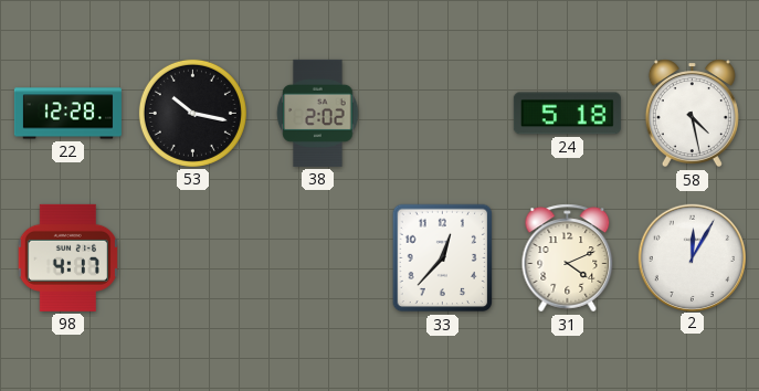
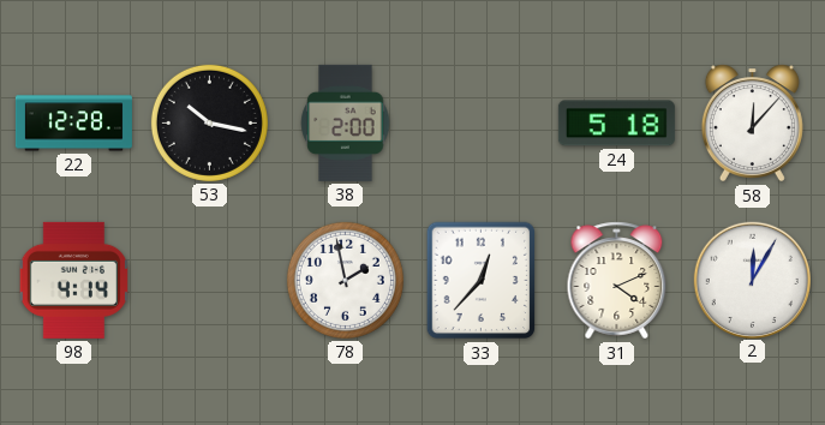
38: 2:02 -> 2:00
58: 4:28 -> 12:07
98: 4:17 -> 4:14
78: none -> 1:58
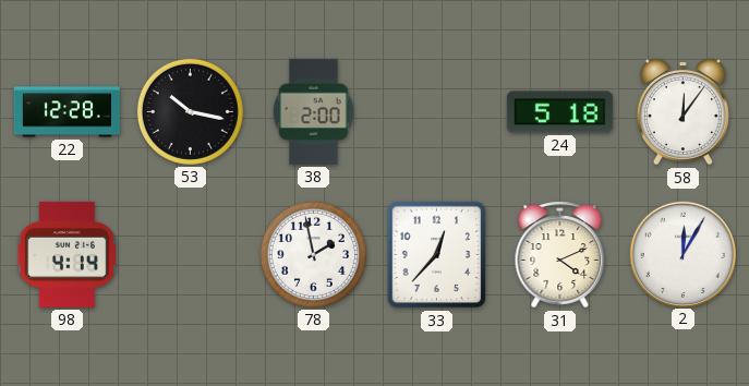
58: 12:07 -> 12:06
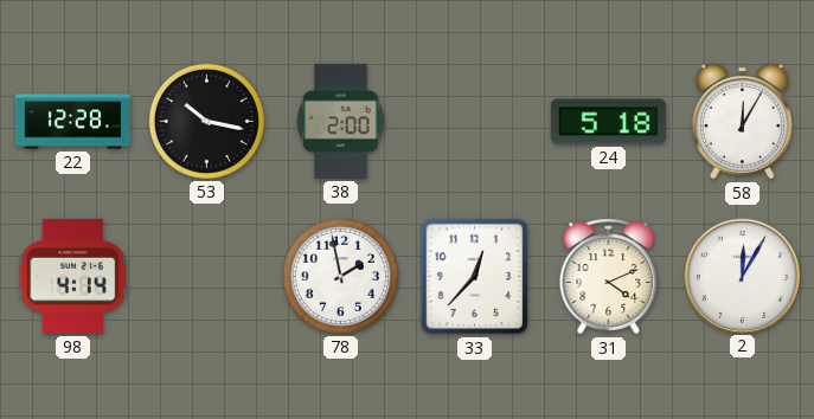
58: 12:06 -> 12:05
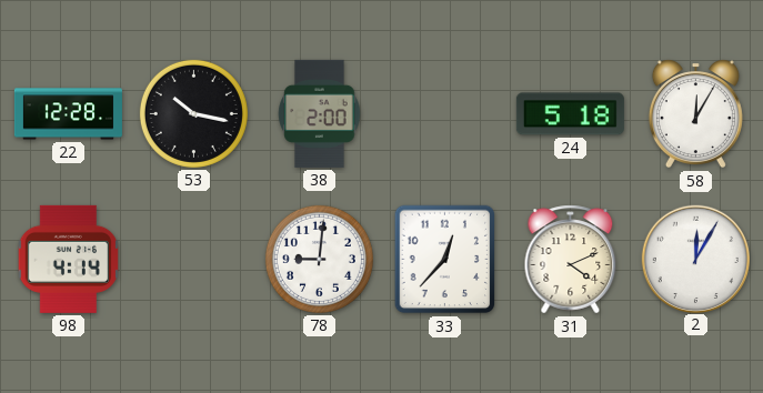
78: 1:58 -> 9:01
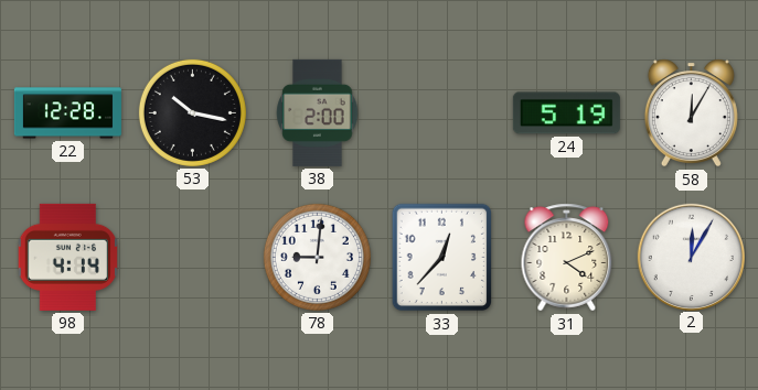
24: 5:18 -> 5:19
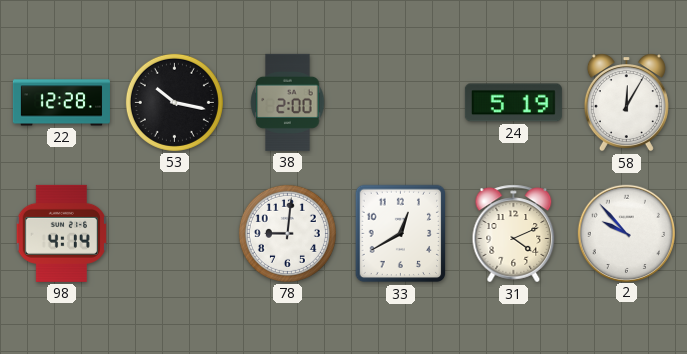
33: 12:37 -> 12:40
2: 12:05 -> 9:53
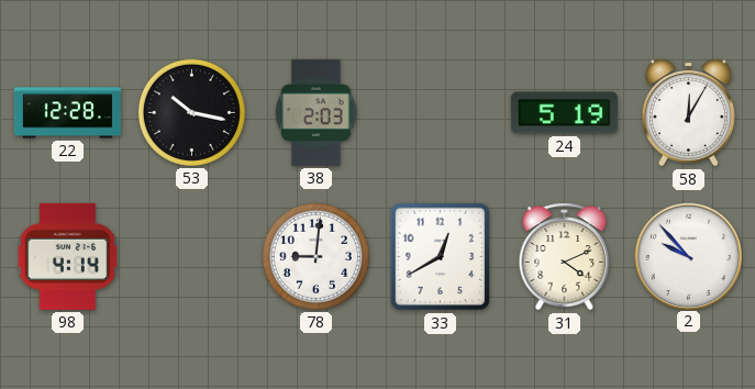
38: 2:00 -> 2:03
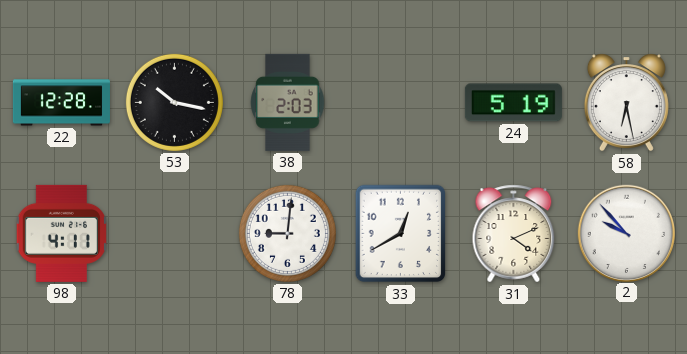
58: 12:05 -> 6:28
98: 4:14 -> 4:11
